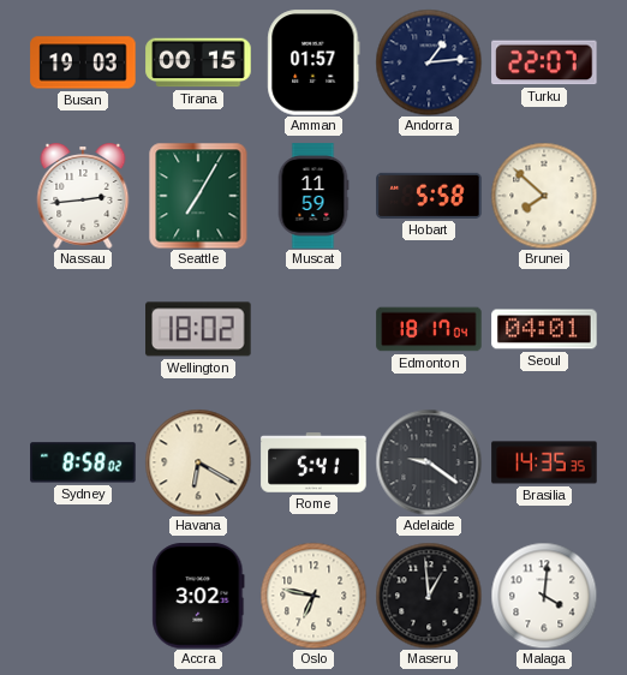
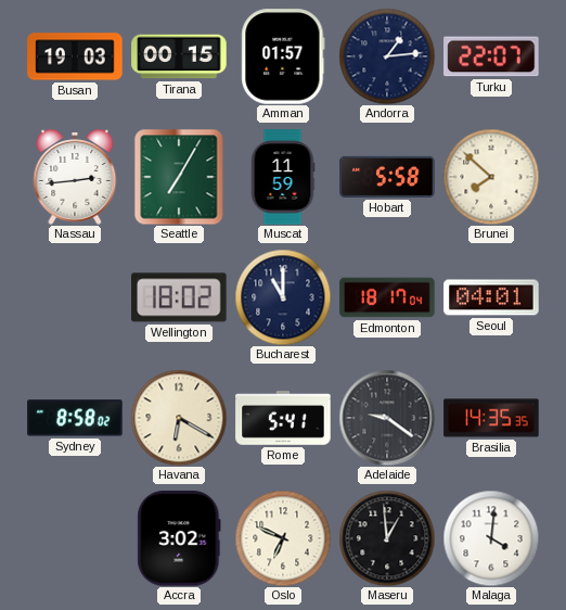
Bucharest: none -> 11:00
Oslo: 6:47 -> 6:49
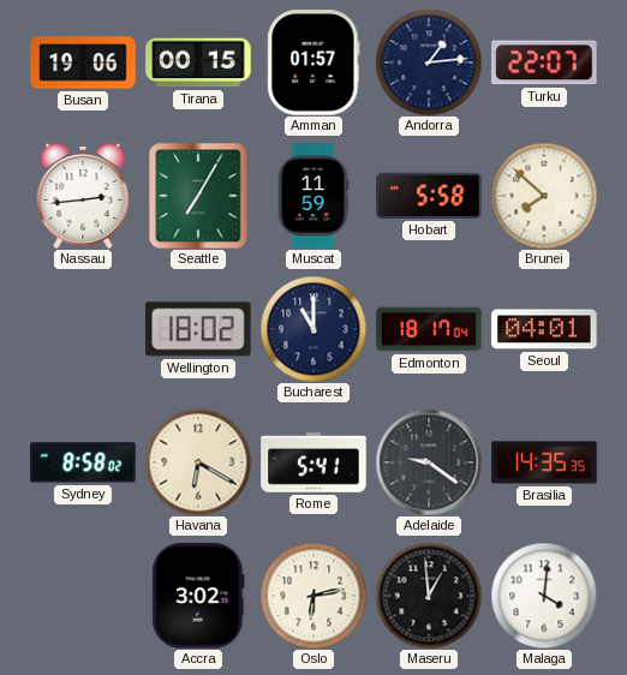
Busan: 19:03 -> 19:06
Oslo: 6:49 -> 6:13
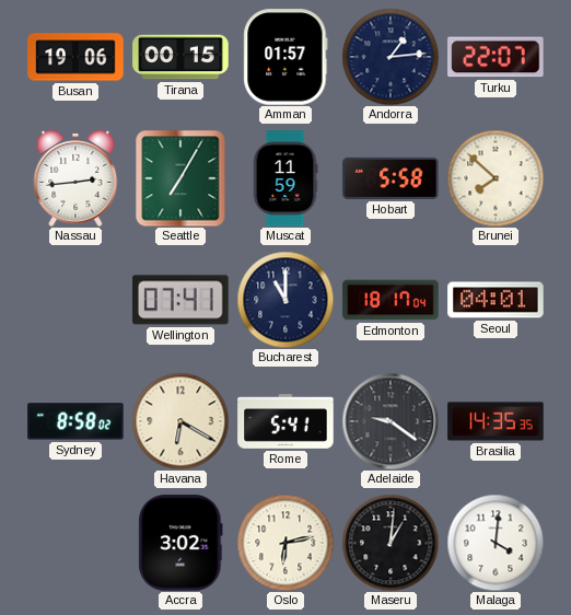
Wellington: 18:02 -> 07:41
Maseru: 12:59 -> 1:01
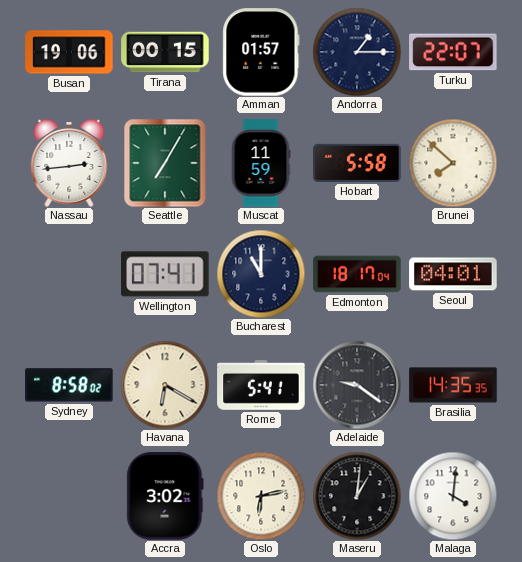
Andorra: 1:14 -> 1:15
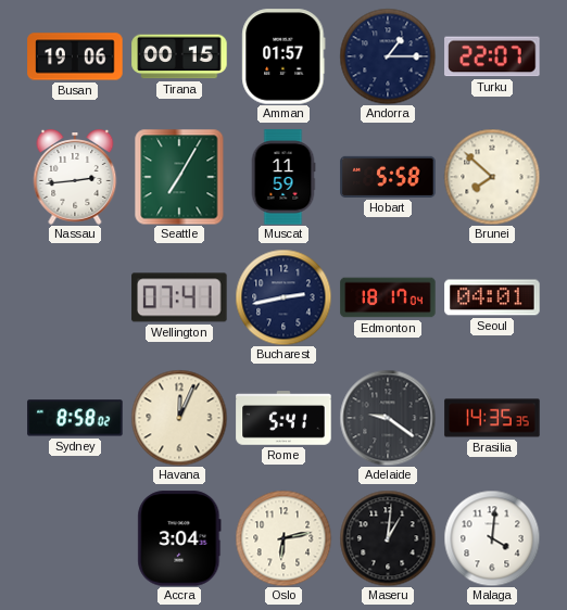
Bucharest: 11:00 -> 2:43
Havana: 6:20 -> 12:04
Accra: 3:02 -> 3:04
